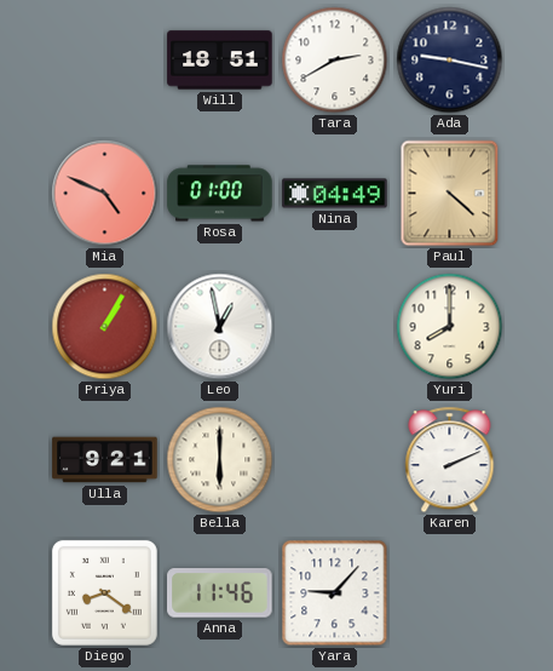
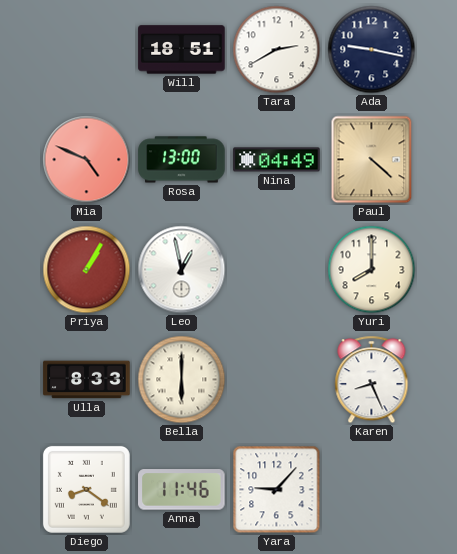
Rosa: 01:00 -> 13:00
Ulla: 9:21 -> 8:33
Karen: 2:11 -> 8:26
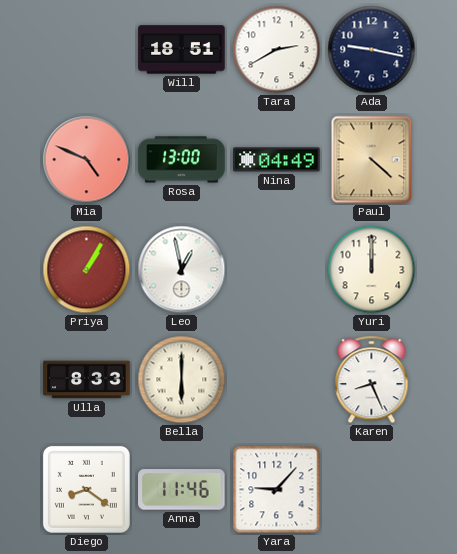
Yuri: 8:00 -> 12:00
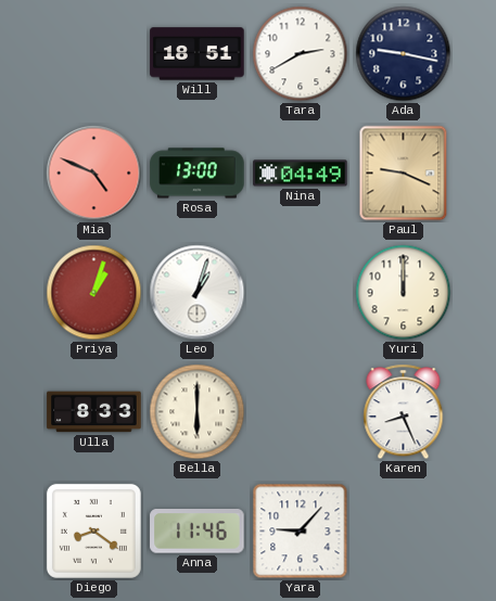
Paul: 4:22 -> 9:19
Priya: 1:05 -> 1:03
Leo: 12:58 -> 1:03
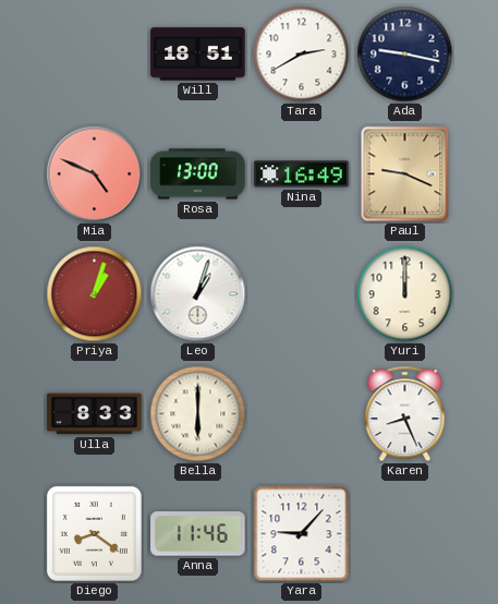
Nina: 04:49 -> 16:49
